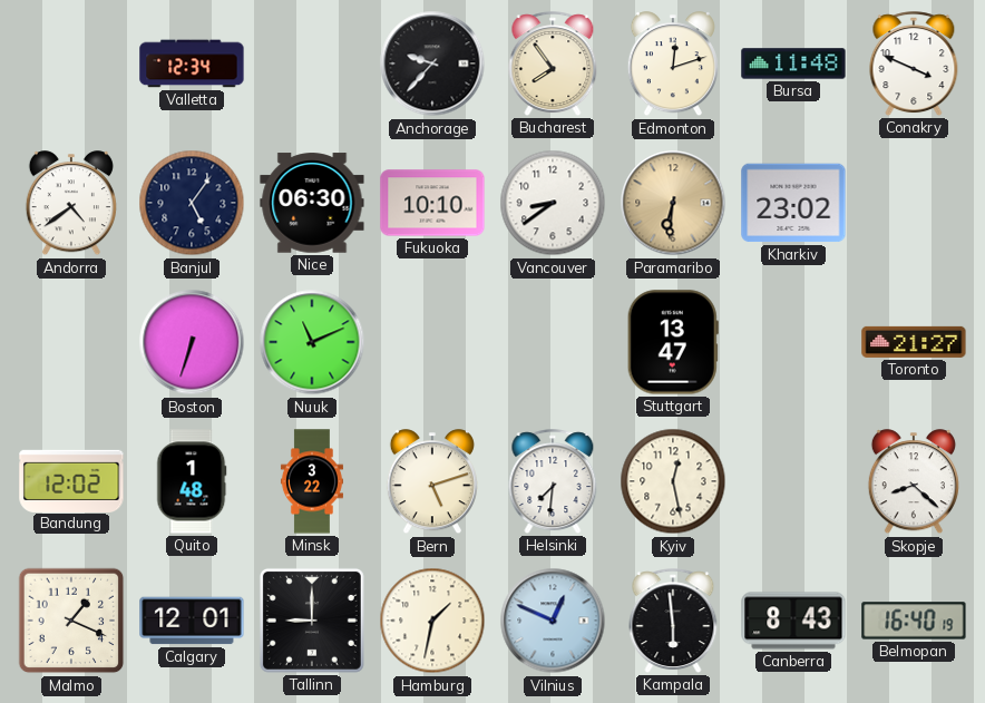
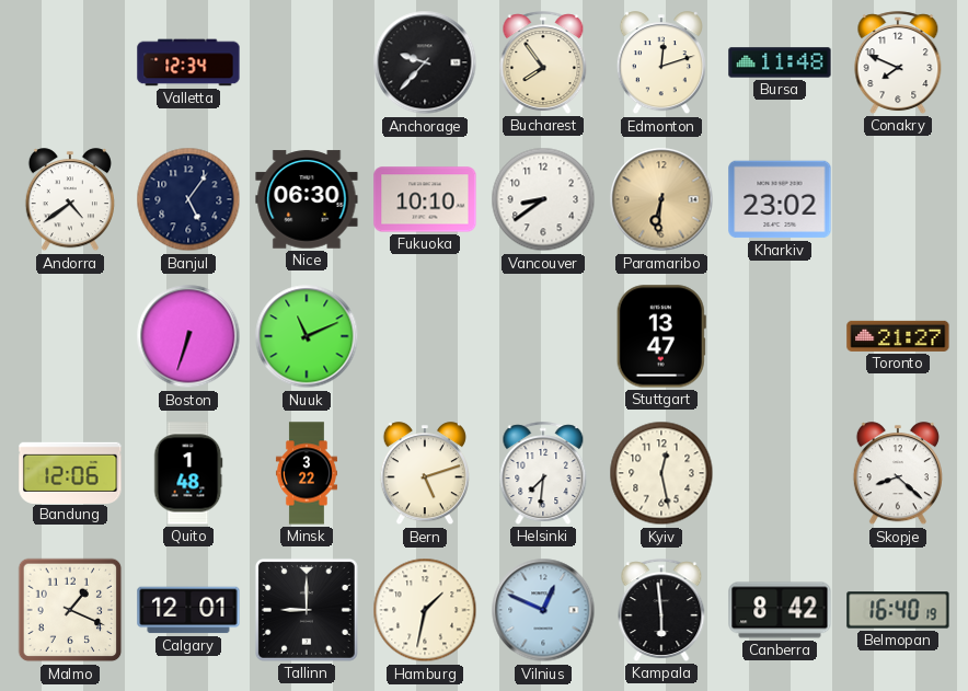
Conakry: 3:49 -> 7:49
Bandung: 12:02 -> 12:06
Canberra: 8:43 -> 8:42
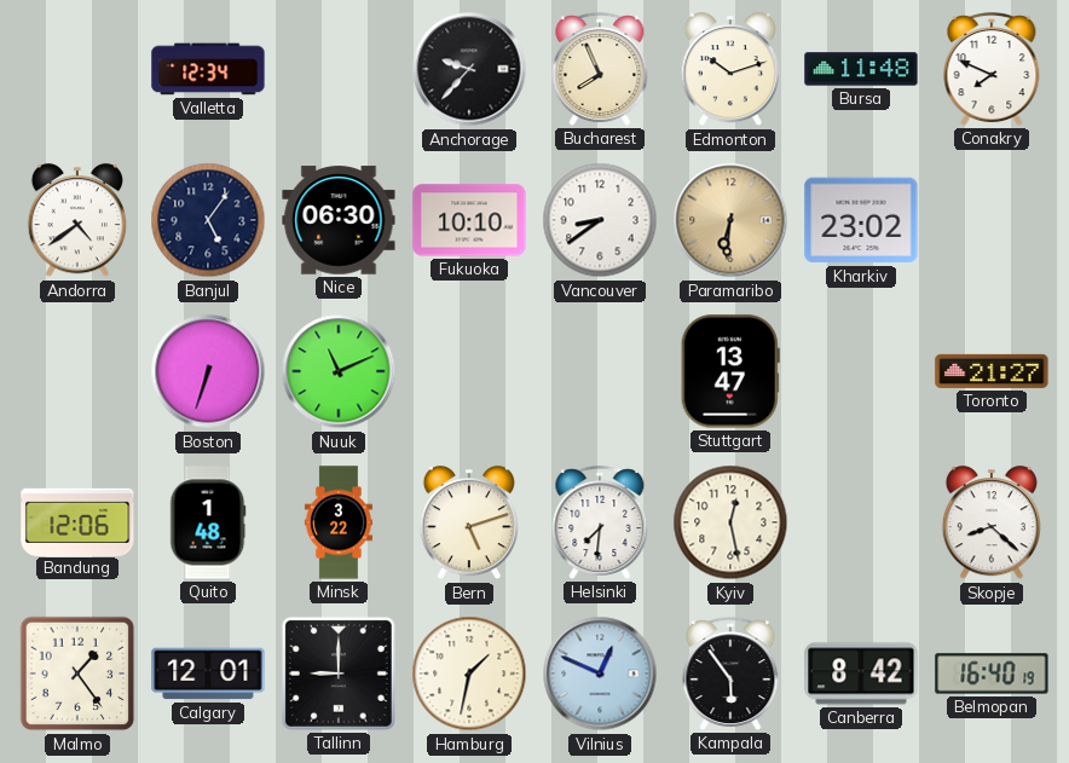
Bucharest: 7:54 -> 7:56
Edmonton: 12:12 -> 10:12
Malmo: 1:19 -> 1:24
Kampala: 5:59 -> 5:54
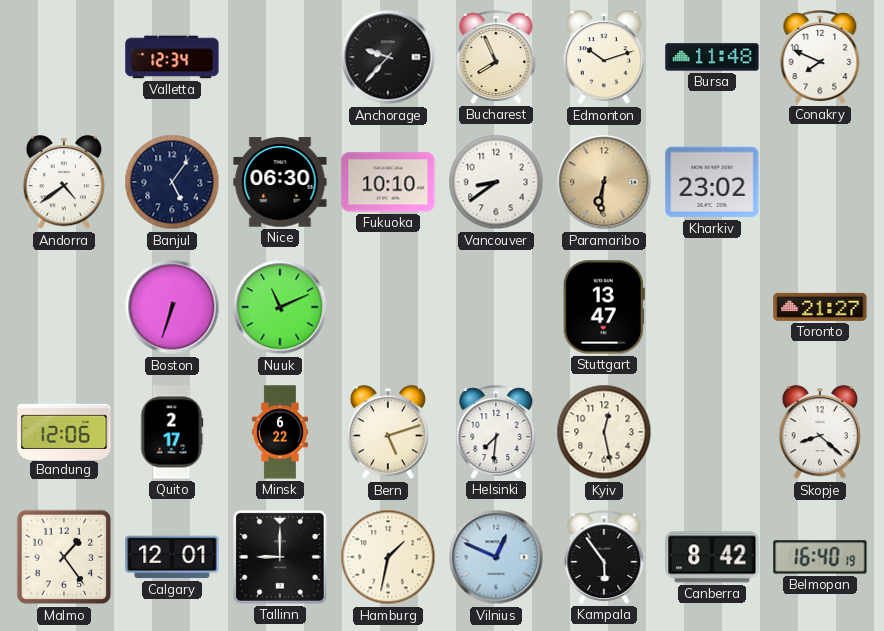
Quito: 1:48 -> 2:17
Minsk: 3:22 -> 6:22
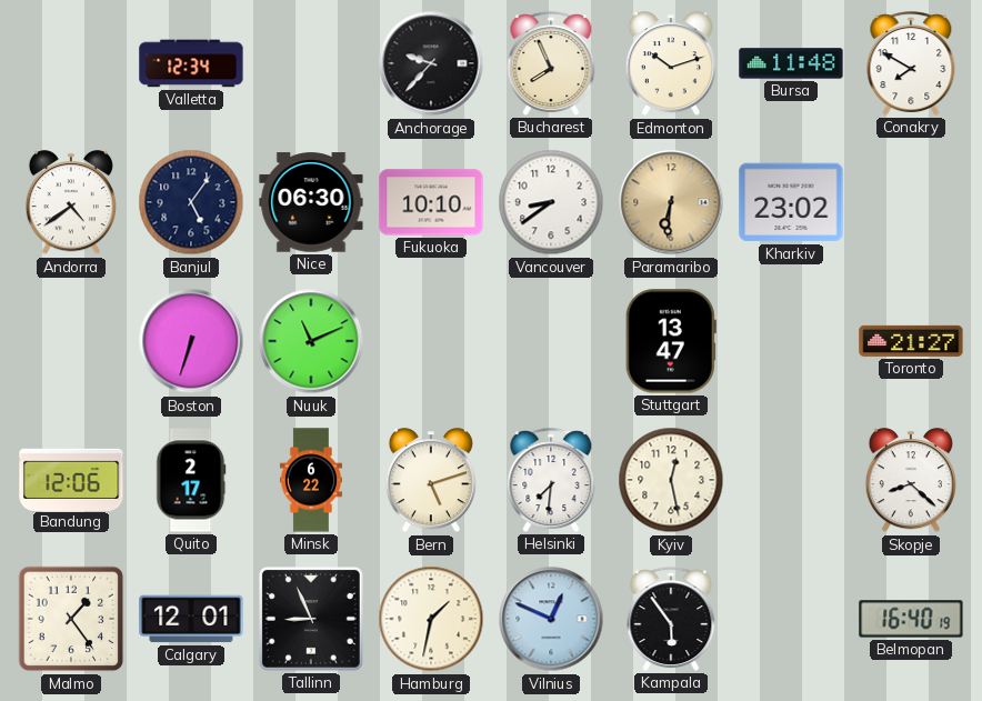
Conakry: 7:49 -> 7:50
Tallinn: 9:00 -> 8:56
Canberra: 8:42 -> none
